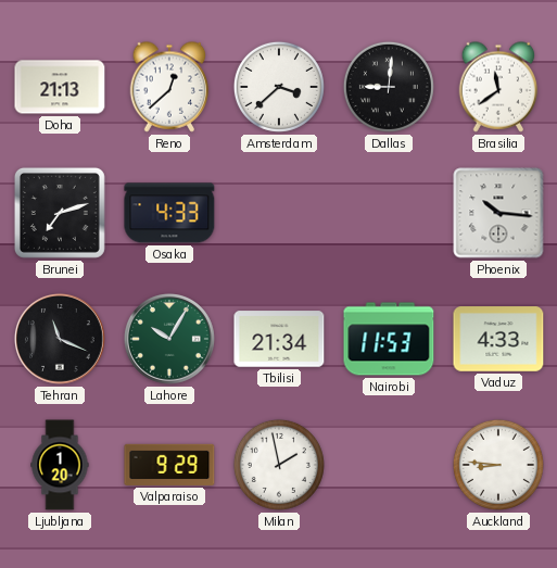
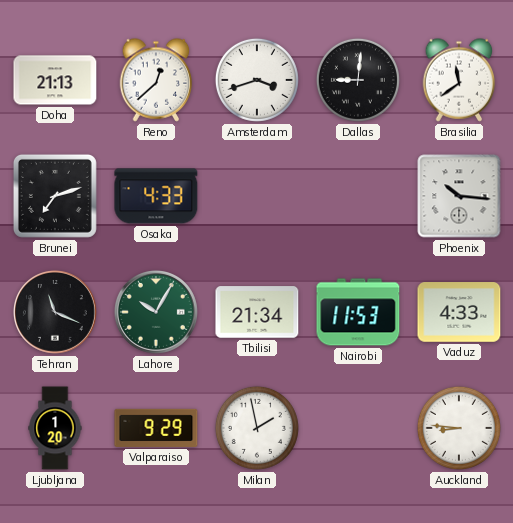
Amsterdam: 3:38 -> 3:42
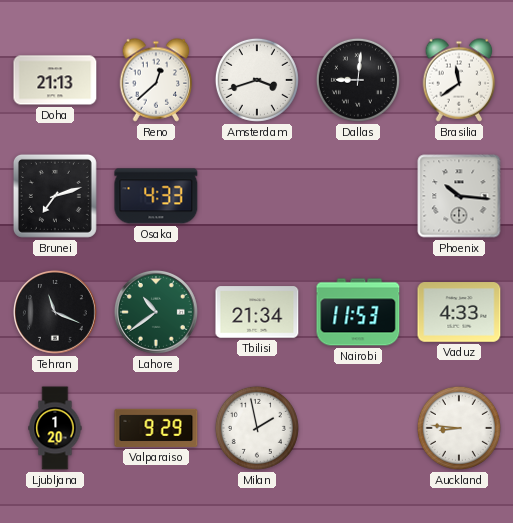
Lahore: 10:05 -> 10:39
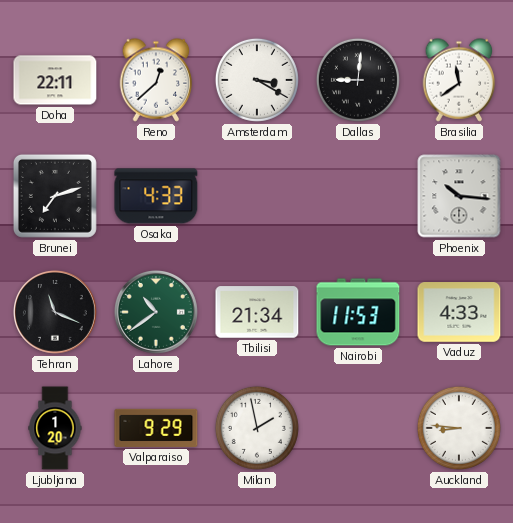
Doha: 21:13 -> 22:11
Amsterdam: 3:42 -> 3:20
